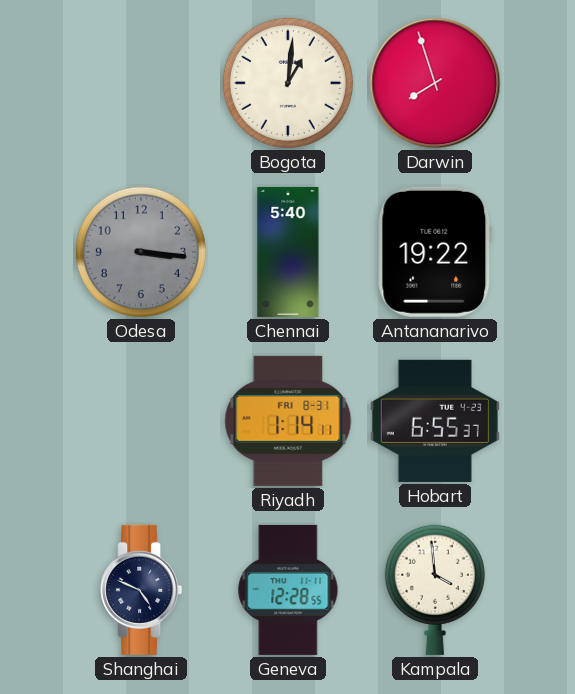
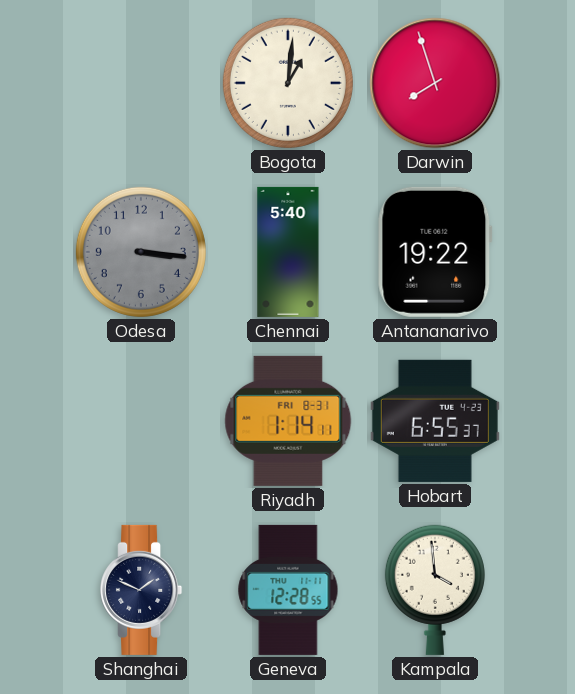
Shanghai: 4:49 -> 1:49
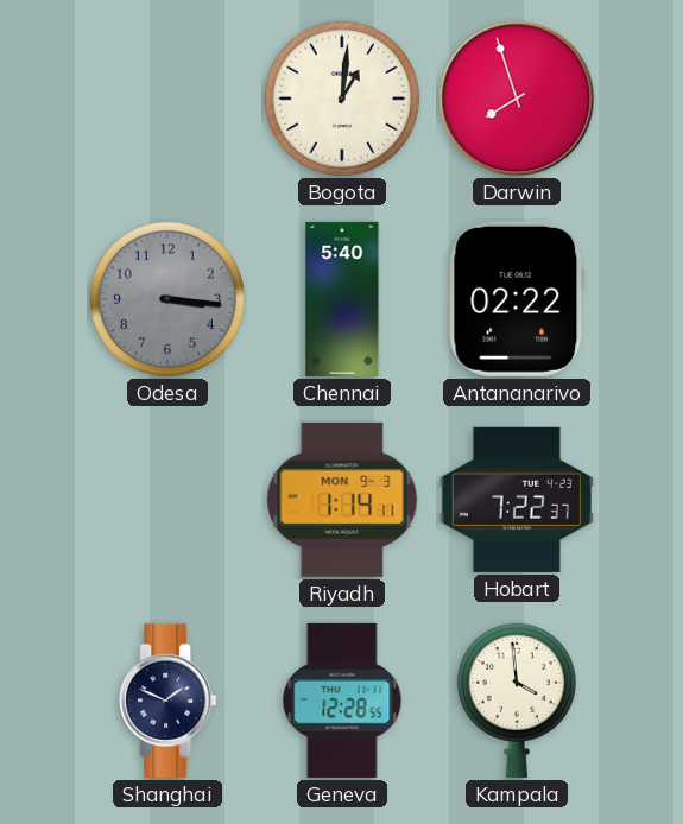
Antananarivo: 19:22 -> 02:22
Riyadh date: FRI 8-31 -> MON 9-3
Hobart: 6:55 -> 7:22
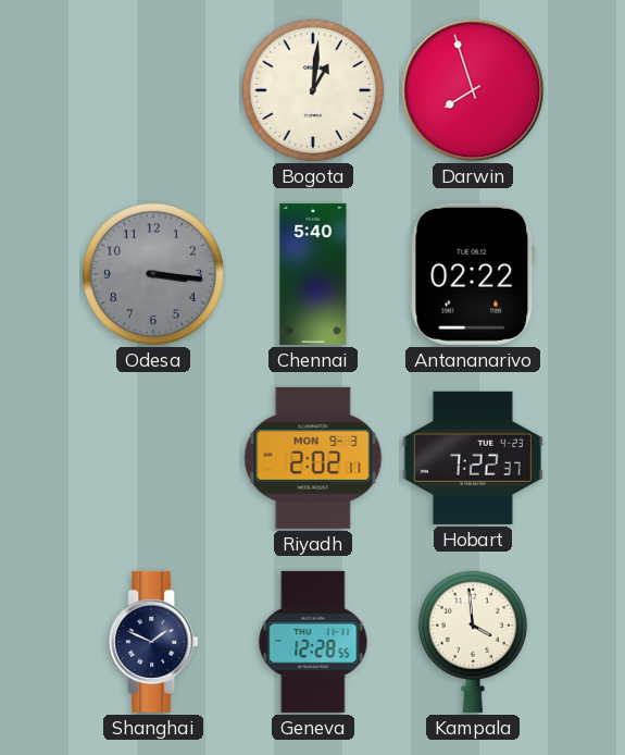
Riyadh: 1:14 -> 2:02
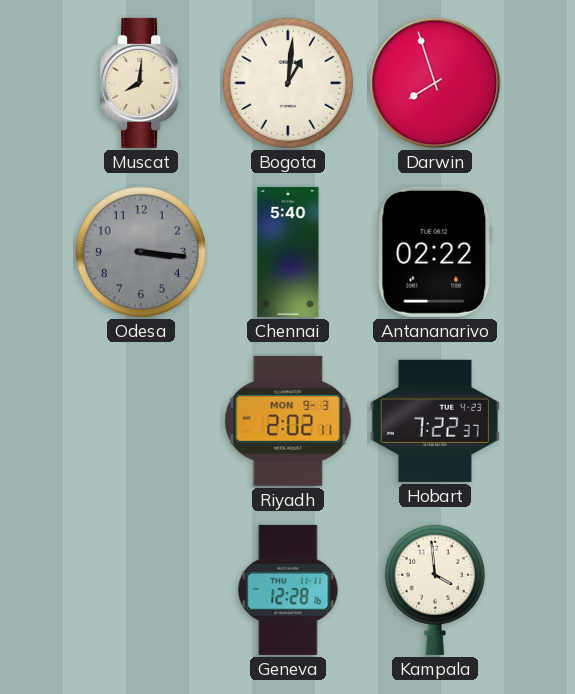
Muscat: none -> 8:01
Shanghai: 1:49 -> none
Geneva: 12:28:55 -> 12:28:16
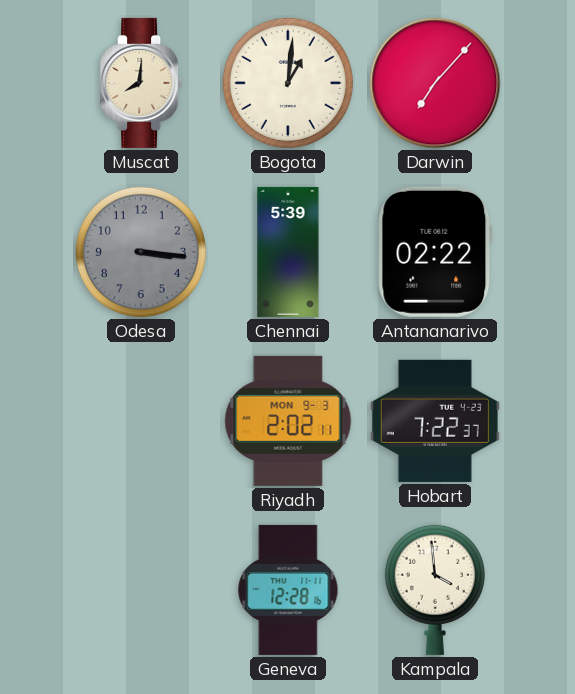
Darwin: 7:57 -> 7:07
Chennai: 5:40 -> 5:39
